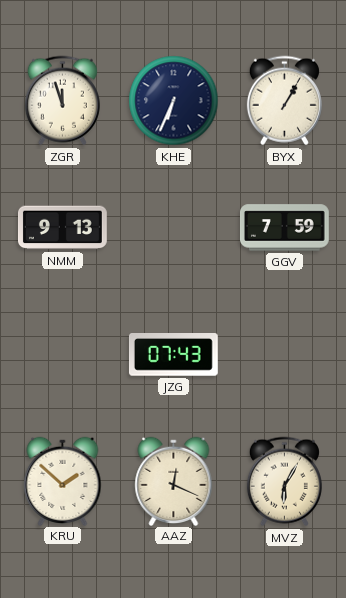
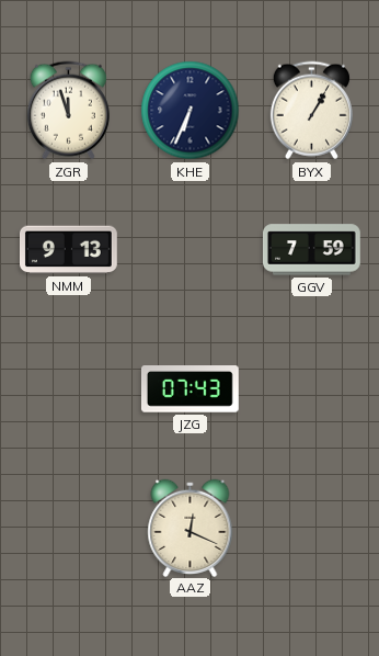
KRU: 1:52 -> none
MVZ: 6:05 -> none
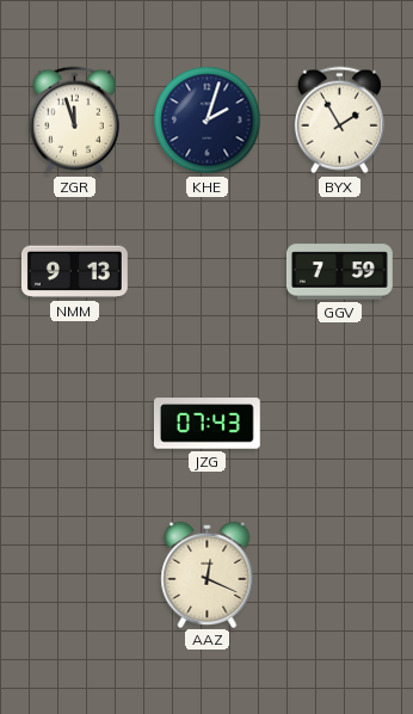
KHE: 6:34 -> 2:03
BYX: 1:05 -> 1:55
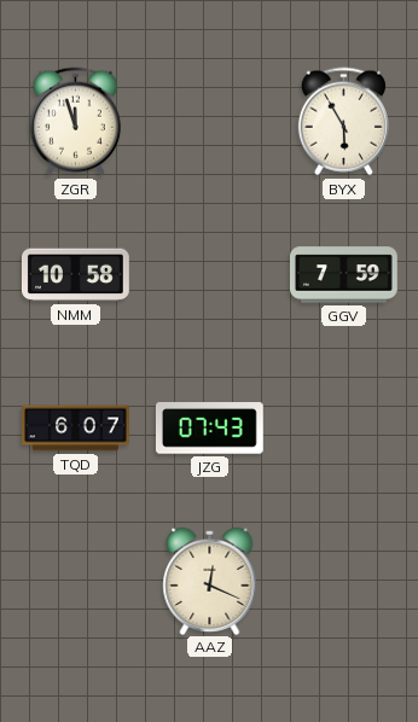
KHE: 2:03 -> none
BYX: 1:55 -> 5:55
NMM: 9:13 -> 10:58
TQD: none -> 6:07
